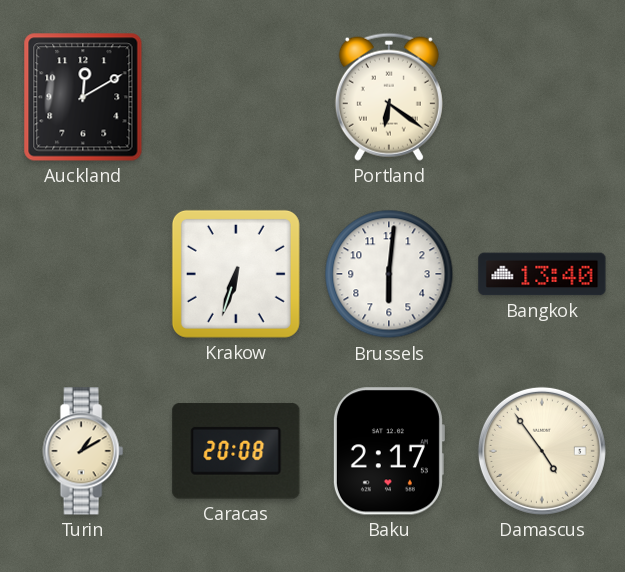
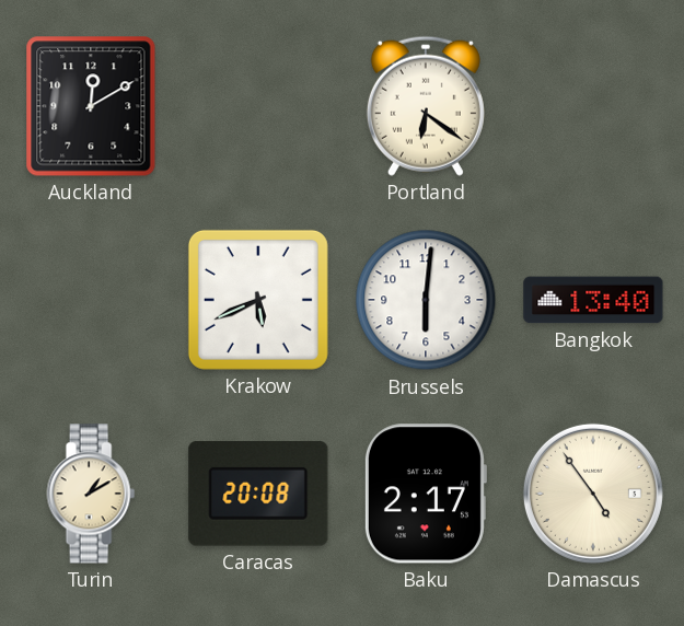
Krakow: 6:33 -> 5:41
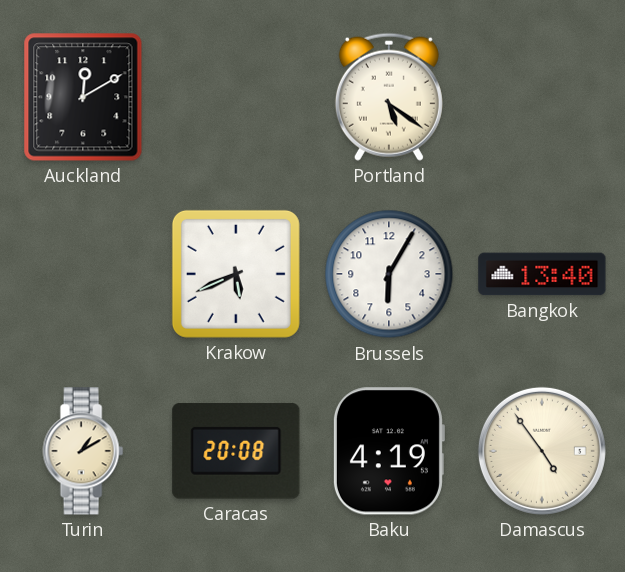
Portland: 6:21 -> 5:21
Brussels: 6:01 -> 6:05
Baku: 2:17 -> 4:19
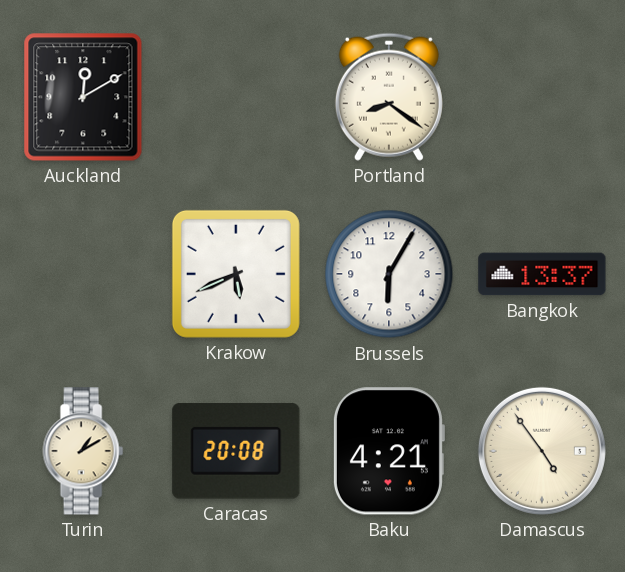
Portland: 5:21 -> 8:21
Bangkok: 13:40 -> 13:37
Baku: 4:19 -> 4:21
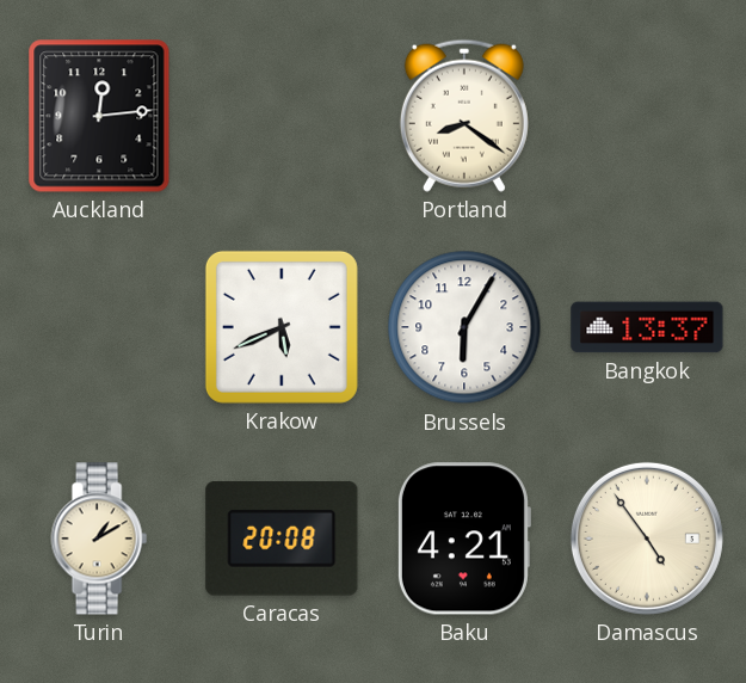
Auckland: 12:10 -> 12:14
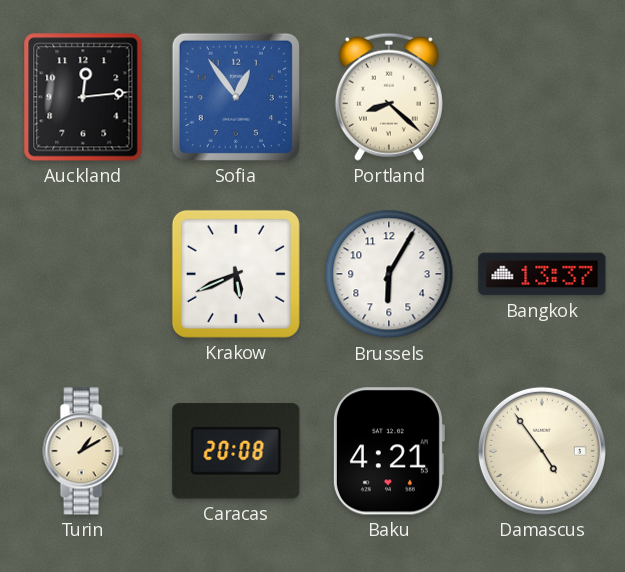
Sofia: none -> 12:54
Portland: 8:21 -> 8:22
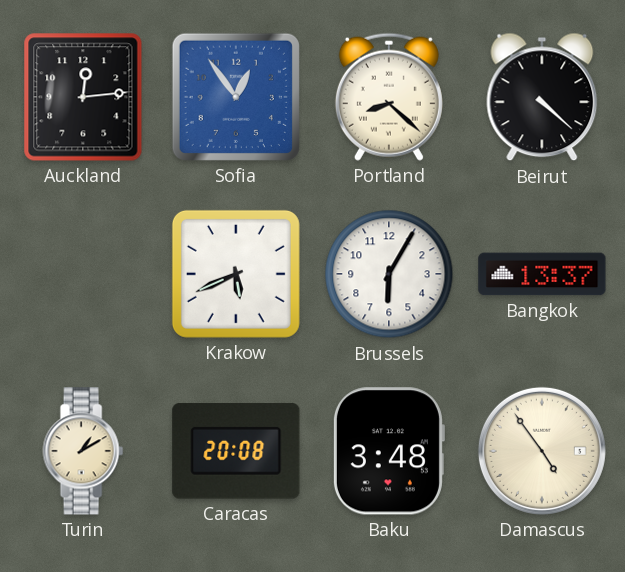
Beirut: none -> 4:22
Baku: 4:21 -> 3:48
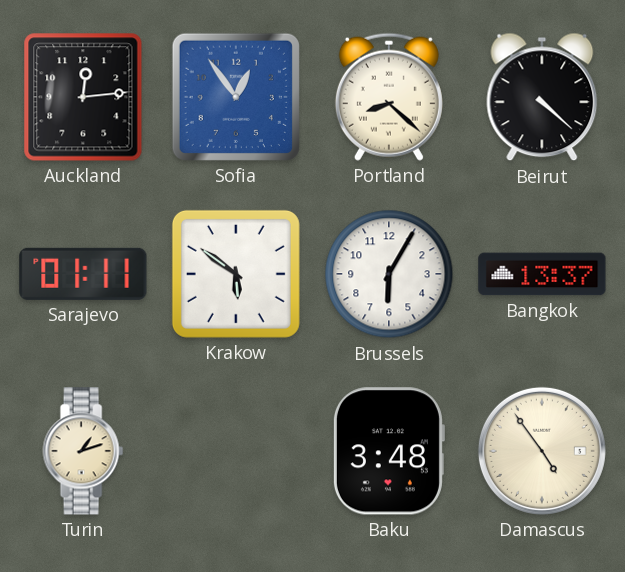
Sarajevo: none -> 01:11
Krakow: 5:41 -> 5:51
Turin: 1:10 -> 1:12
Caracas: 20:08 -> none
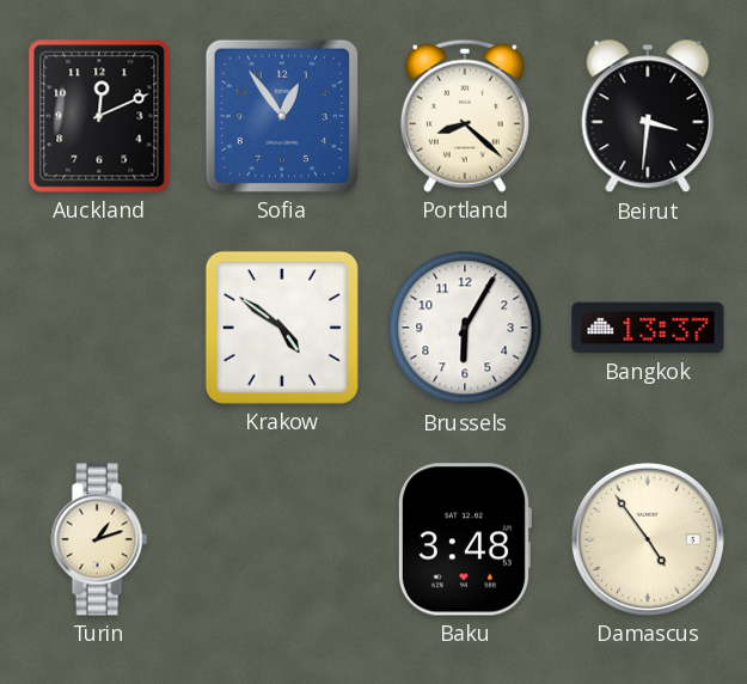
Auckland: 12:14 -> 12:11
Beirut: 4:22 -> 3:31
Sarajevo: 01:11 -> none
Krakow: 5:51 -> 4:51
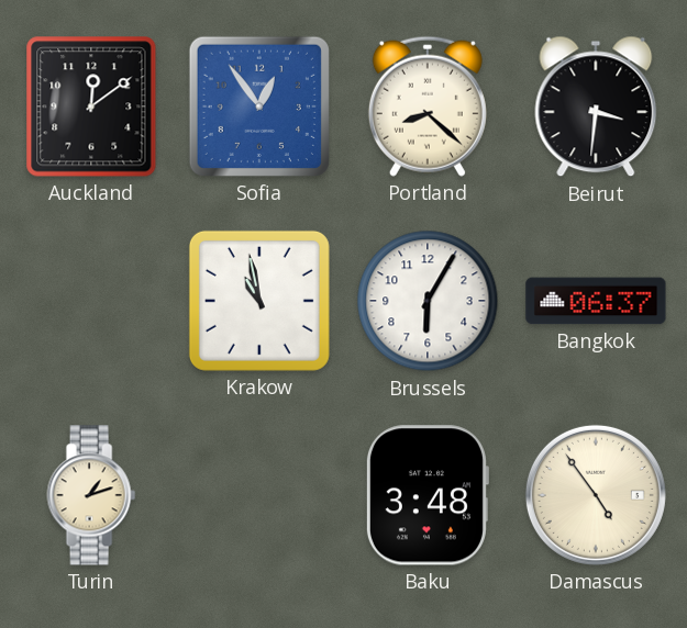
Auckland: 12:11 -> 12:09
Krakow: 4:51 -> 10:58
Bangkok: 13:37 -> 06:37
